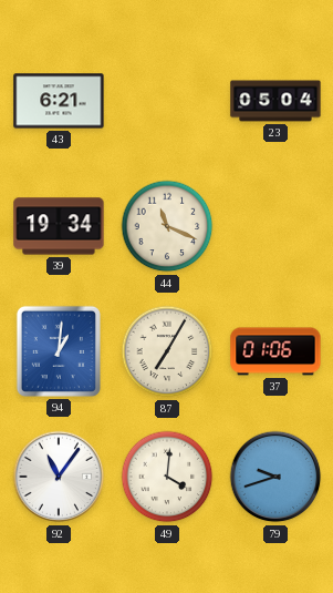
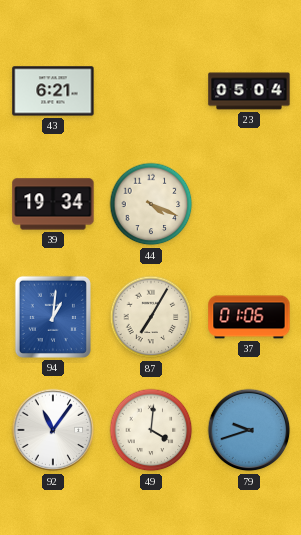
44: 11:19 -> 4:19
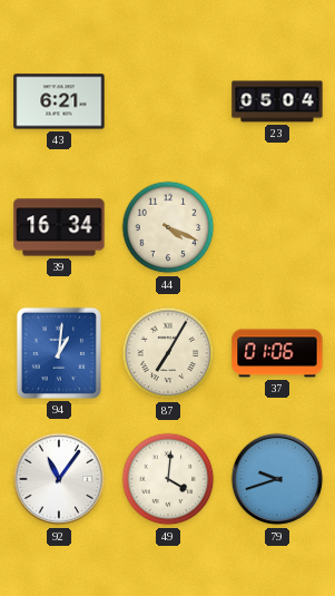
39: 19:34 -> 16:34
